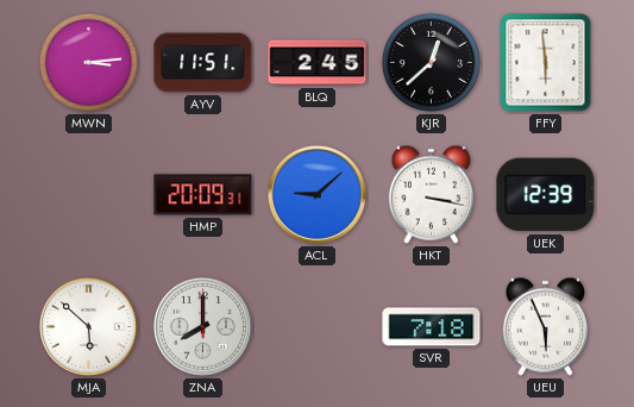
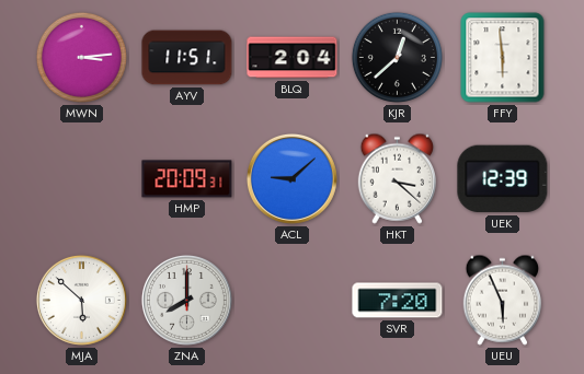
BLQ: 2:45 -> 2:04
HKT: 3:17 -> 3:22
SVR: 7:18 -> 7:20
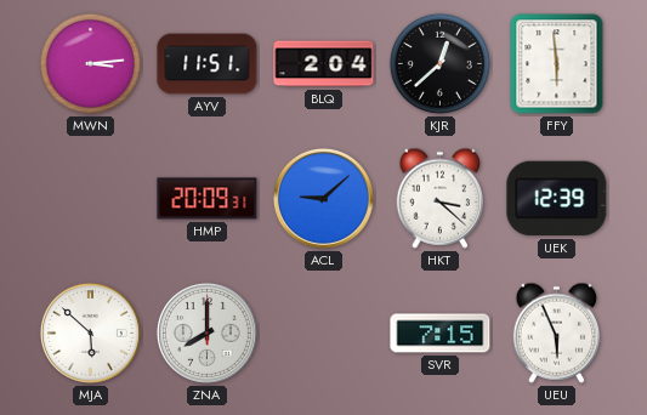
SVR: 7:20 -> 7:15
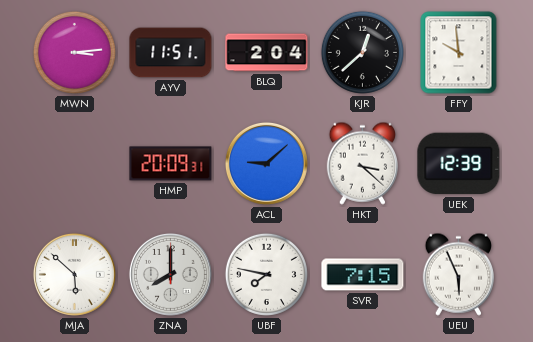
FFY: 5:59 -> 9:59
UBF: none -> 7:47
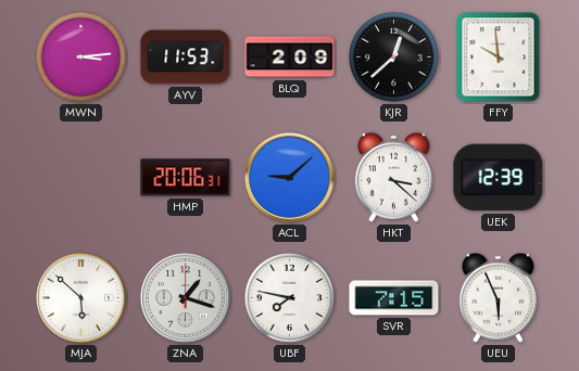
AYV: 11:51 -> 11:53
BLQ: 2:04 -> 2:09
HMP: 20:09 -> 20:06
ZNA: 8:00 -> 1:18
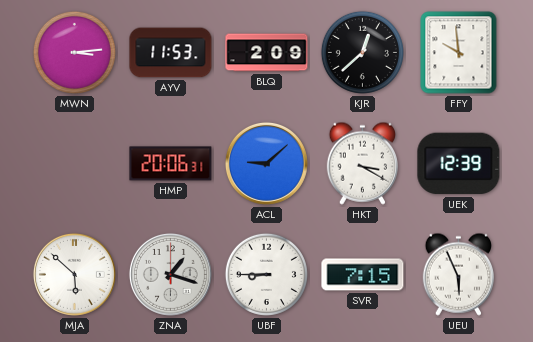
HKT: 3:22 -> 3:20
UBF: 7:47 -> 8:45
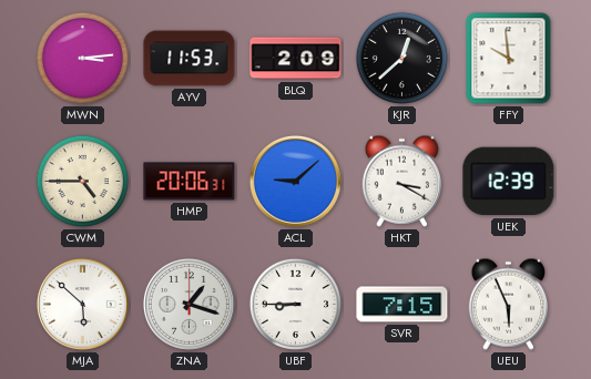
CWM: none -> 4:45
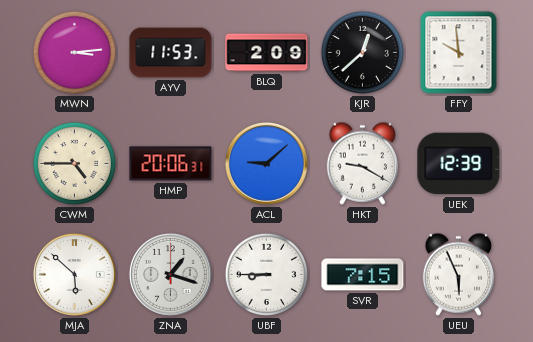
HKT: 3:20 -> 9:20
